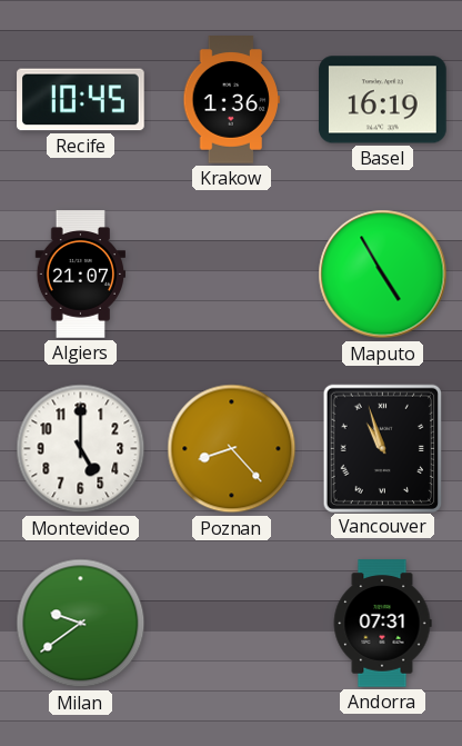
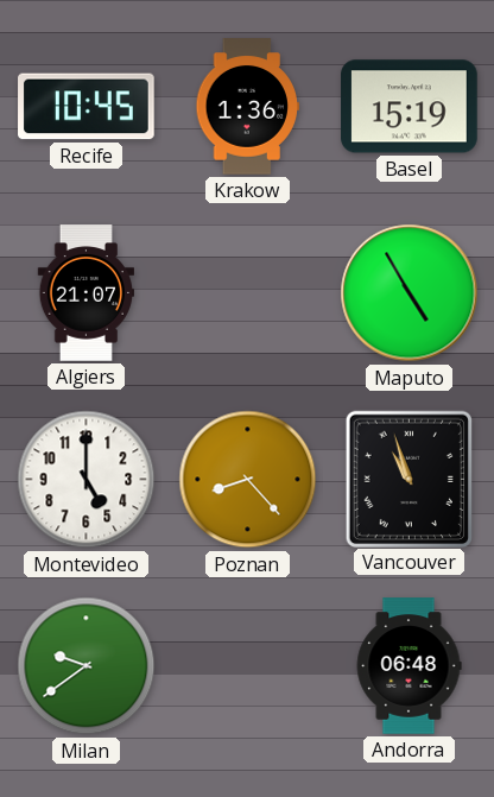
Basel: 16:19 -> 15:19
Andorra: 07:31 -> 06:48
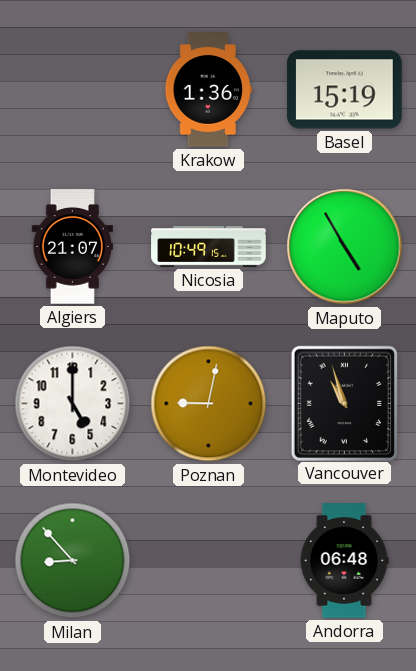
Recife: 10:45 -> none
Nicosia: none -> 10:49
Poznan: 8:23 -> 9:02
Milan: 9:39 -> 8:53
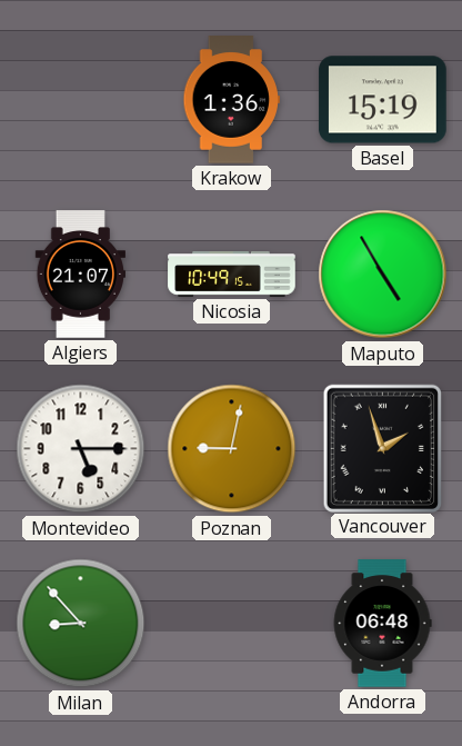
Montevideo: 5:00 -> 5:15
Vancouver: 10:57 -> 1:57
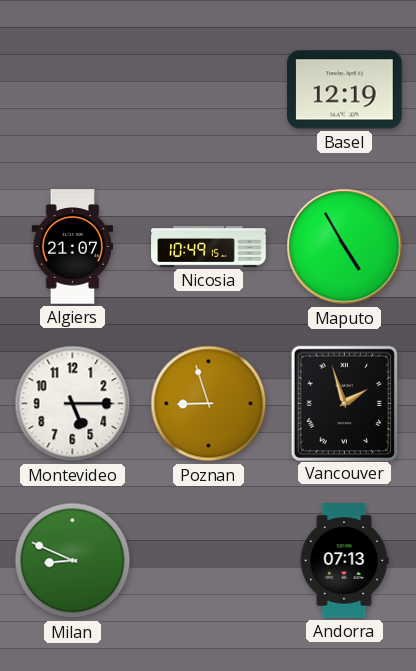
Krakow: 1:36 -> none
Basel: 15:19 -> 12:19
Poznan: 9:02 -> 8:57
Milan: 8:53 -> 8:49
Andorra: 06:48 -> 07:13
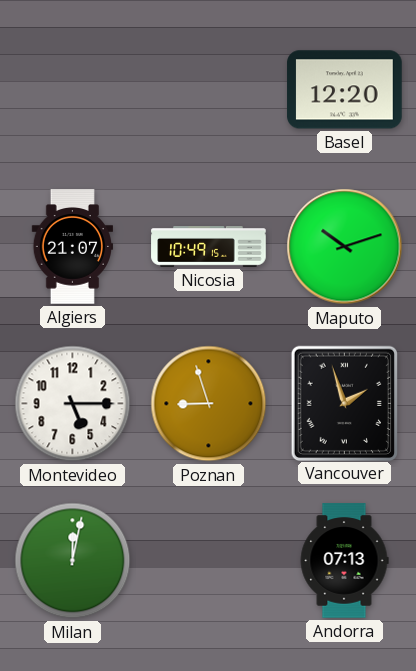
Basel: 12:19 -> 12:20
Maputo: 4:55 -> 10:12
Milan: 8:49 -> 12:02
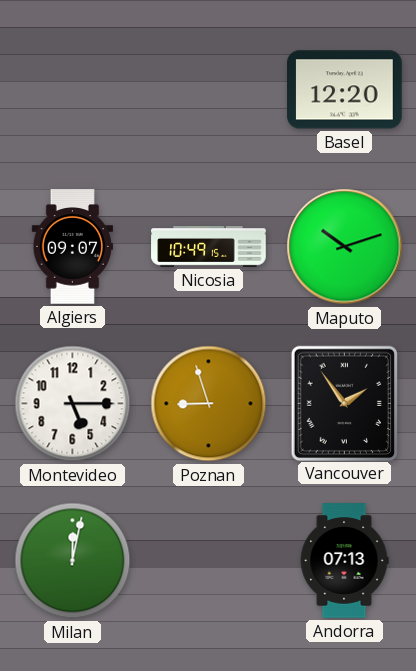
Algiers: 21:07 -> 09:07
Vancouver: 1:57 -> 1:54
